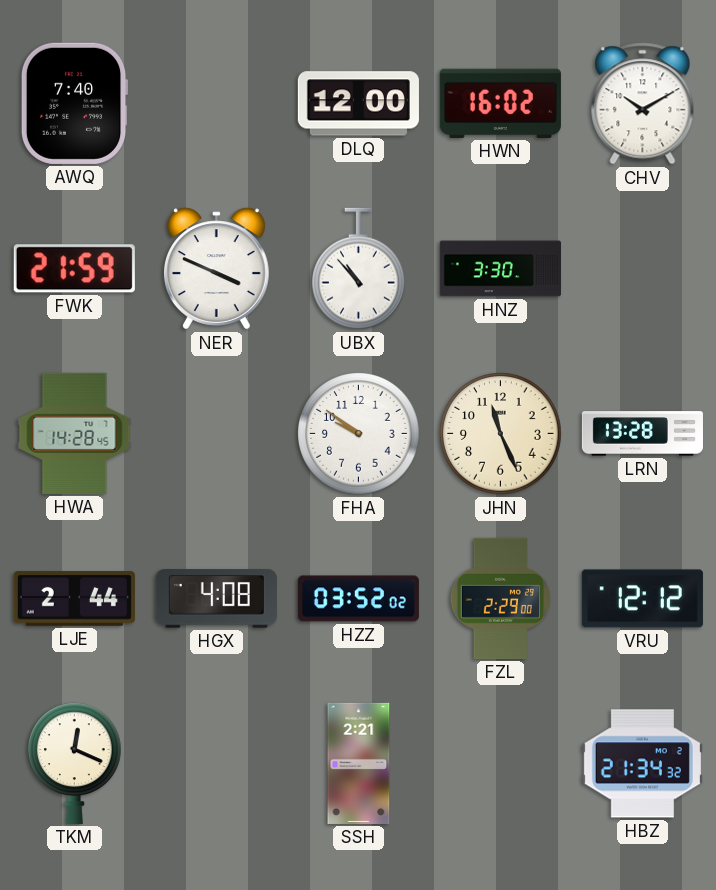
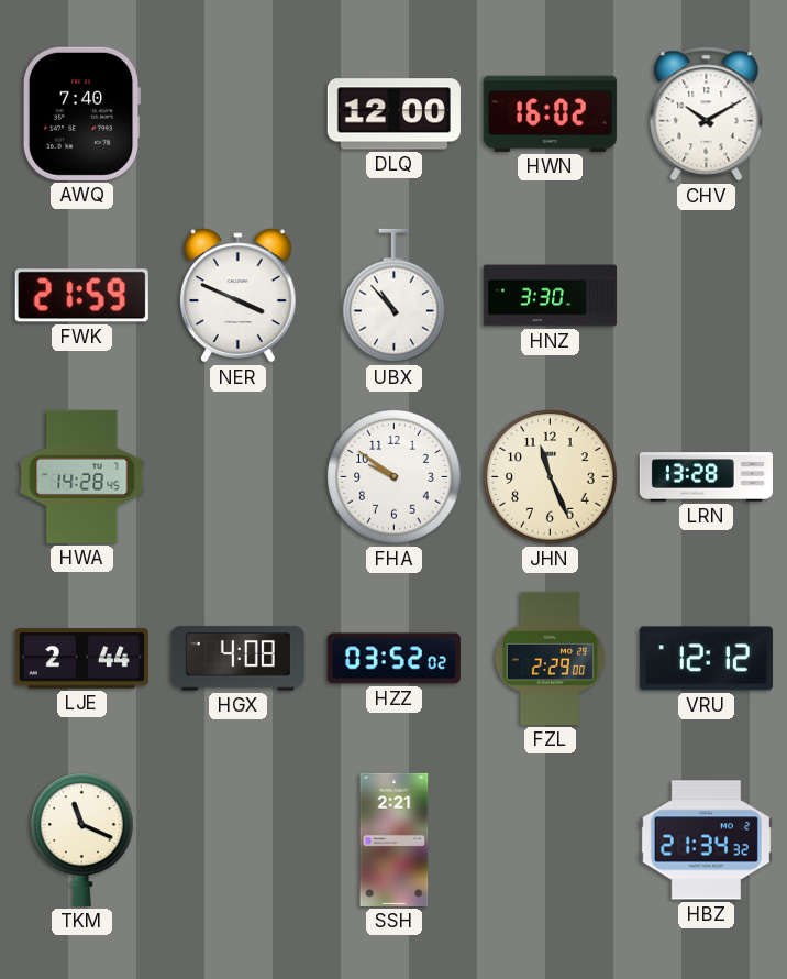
TKM: 12:19 -> 11:19
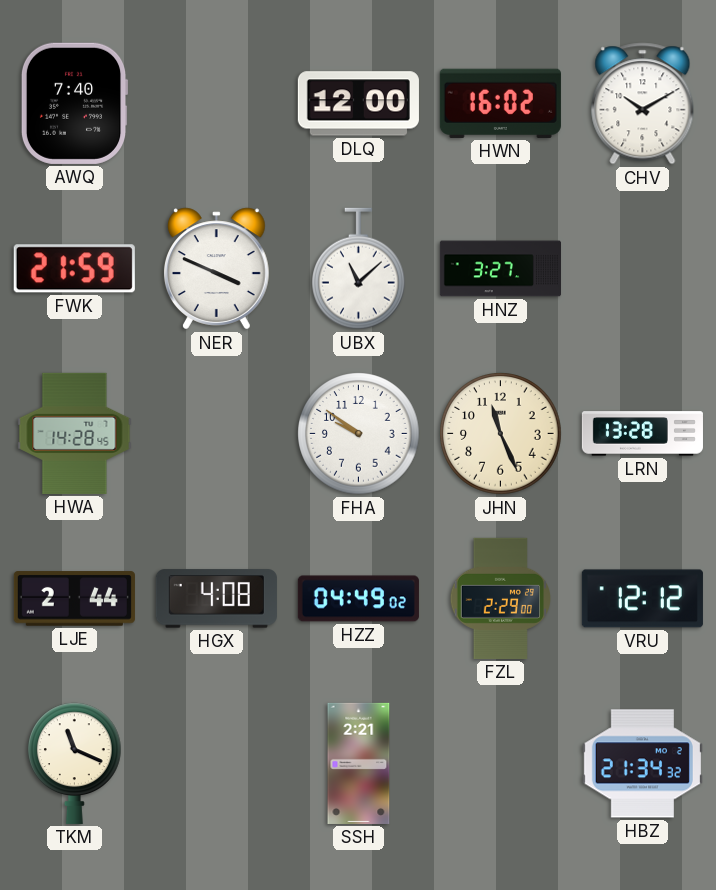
UBX: 10:53 -> 11:08
HNZ: 3:30 -> 3:27
HZZ: 03:52 -> 04:49
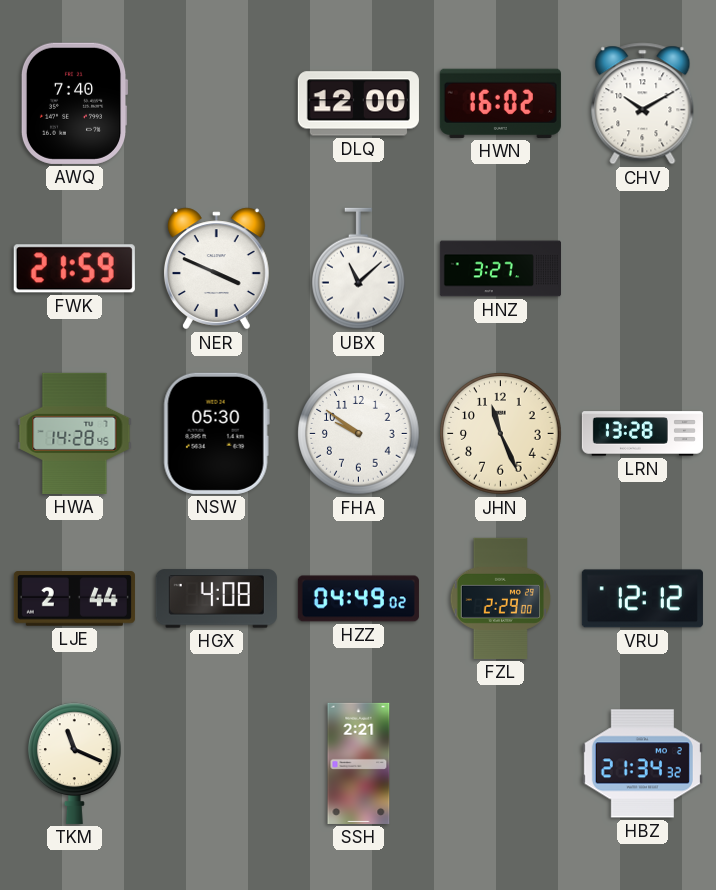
NSW: none -> 05:30
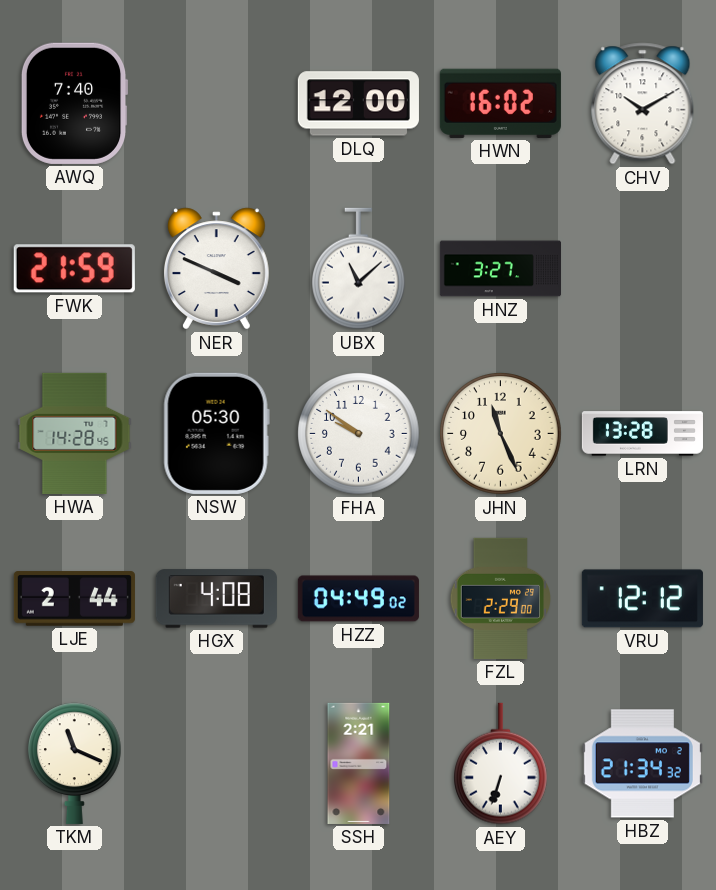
AEY: none -> 6:33
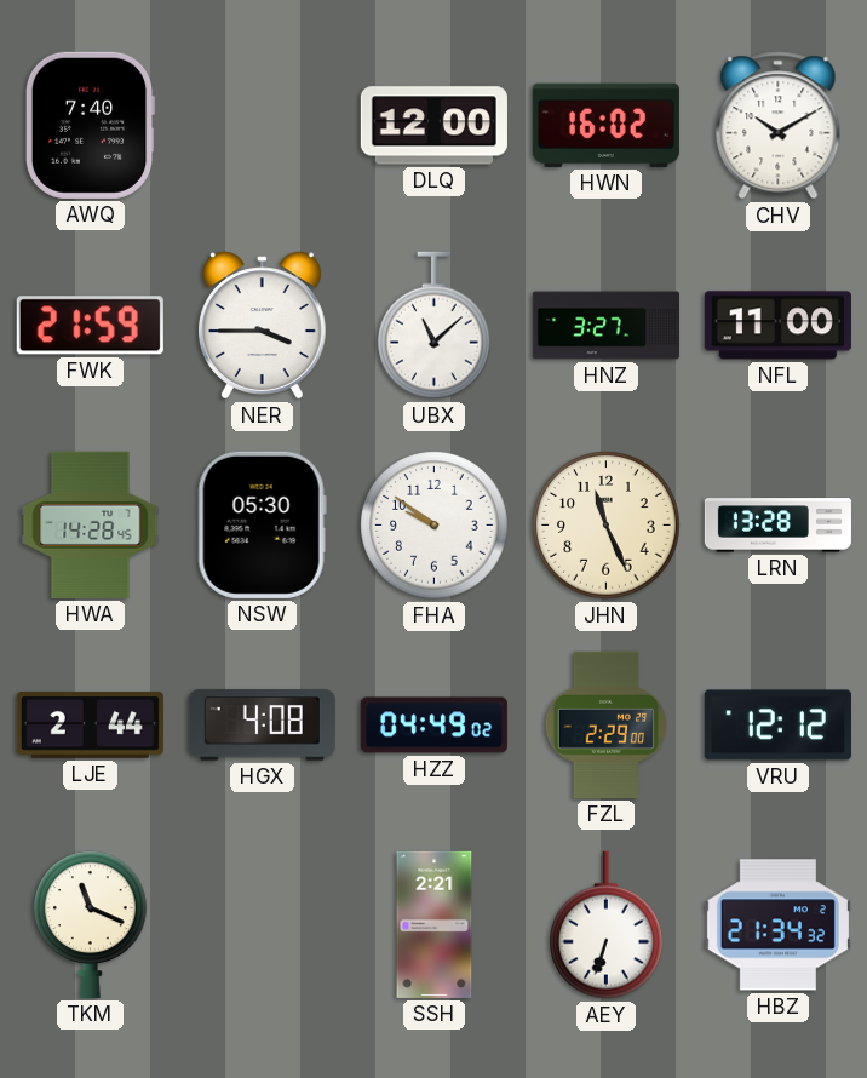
NER: 3:49 -> 3:45
NFL: none -> 11:00
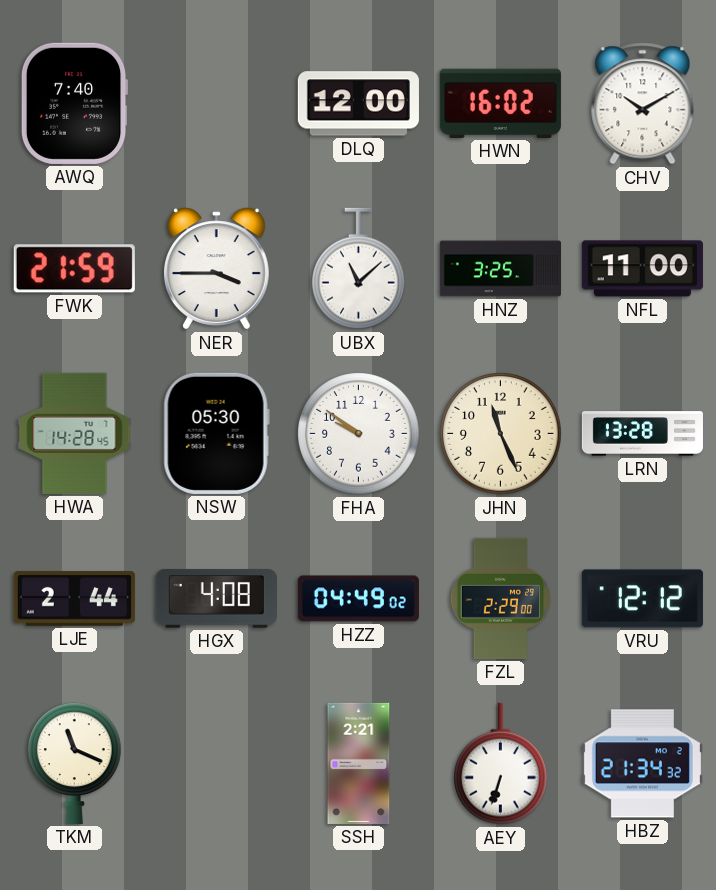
HNZ: 3:27 -> 3:25
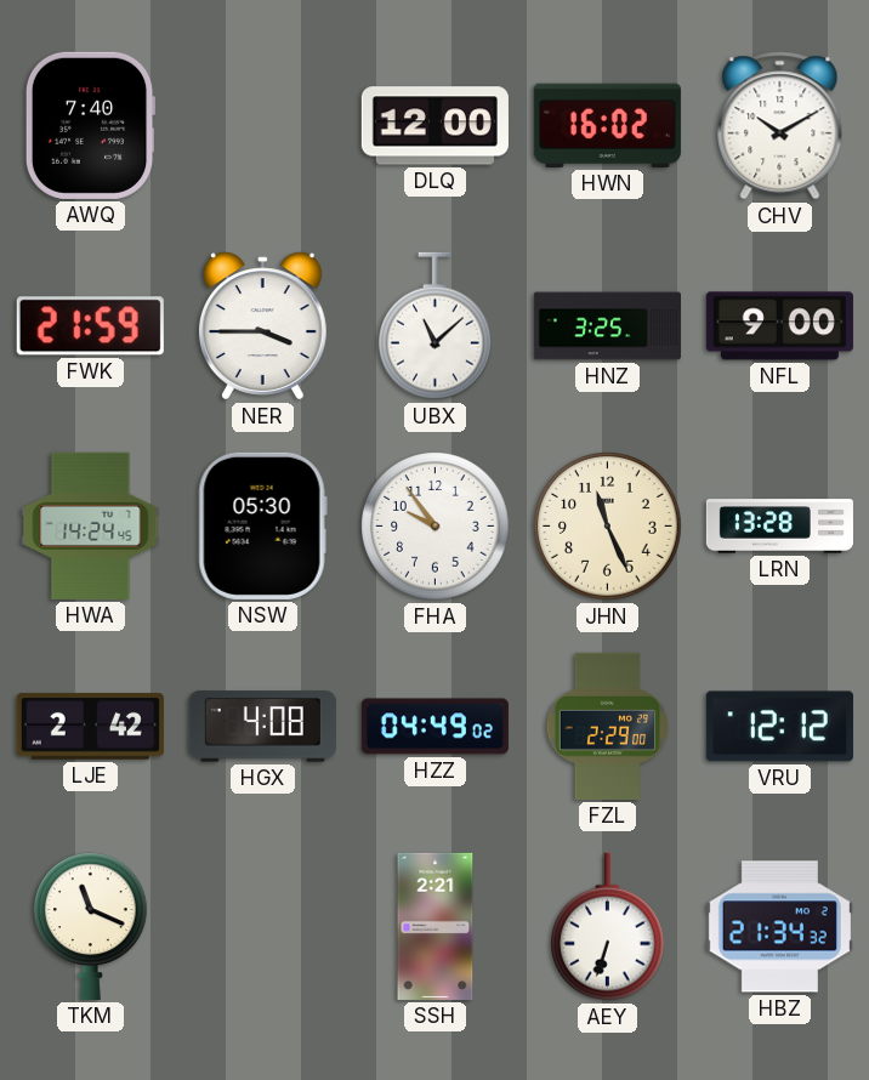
NFL: 11:00 -> 9:00
HWA: 14:28 -> 14:24
FHA: 9:51 -> 9:54
LJE: 2:44 -> 2:42
